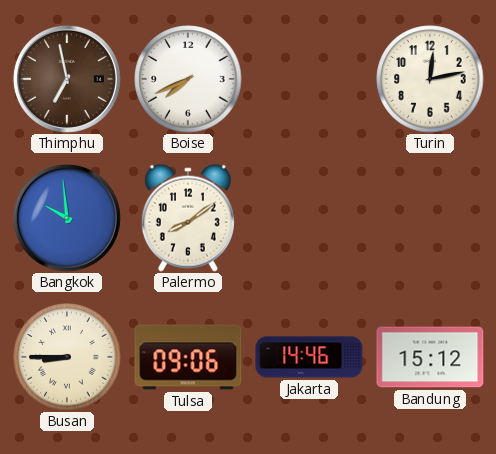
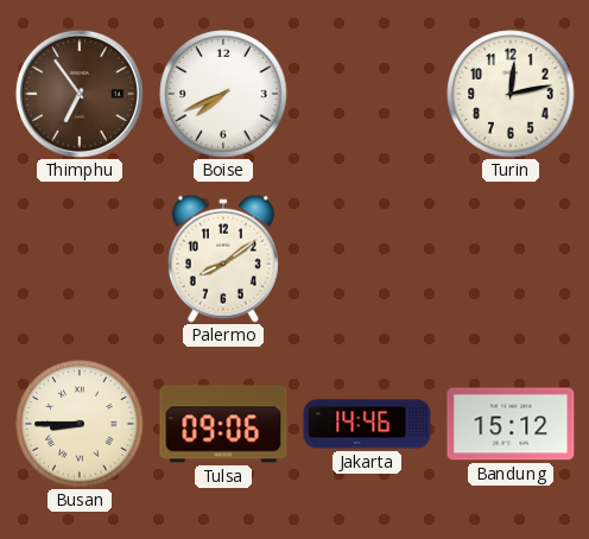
Thimphu: 6:58 -> 6:54
Bangkok: 9:59 -> none
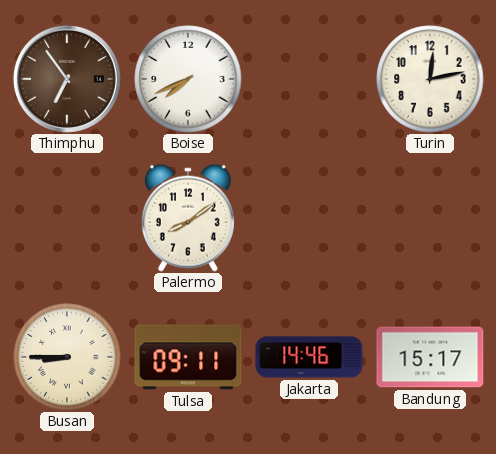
Tulsa: 09:06 -> 09:11
Bandung: 15:12 -> 15:17
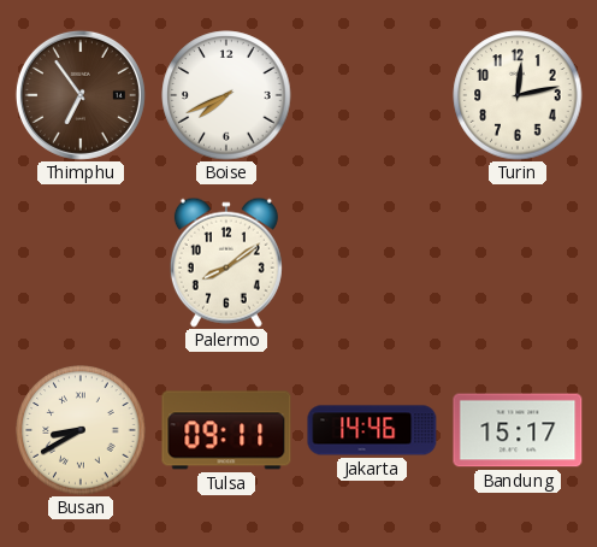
Busan: 8:45 -> 8:40
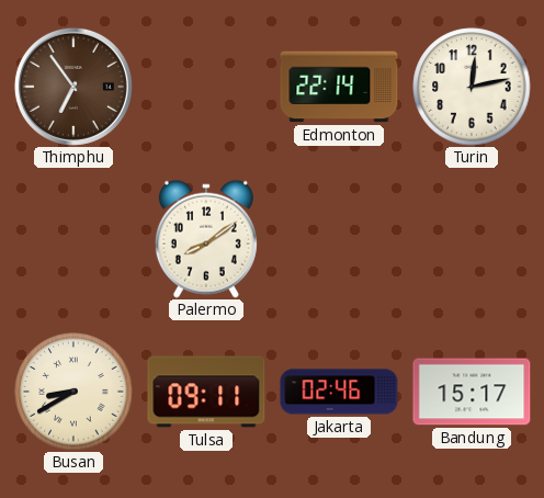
Boise: 7:41 -> none
Edmonton: none -> 22:14
Jakarta: 14:46 -> 02:46
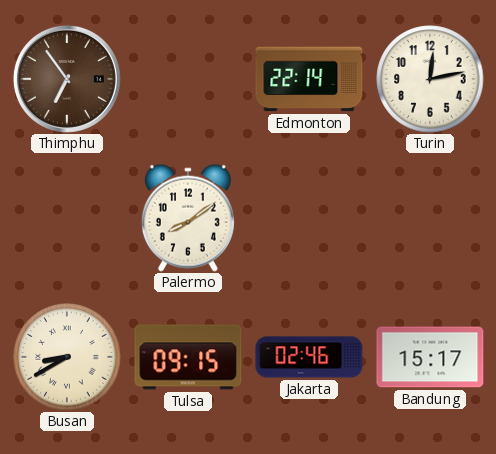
Tulsa: 09:11 -> 09:15
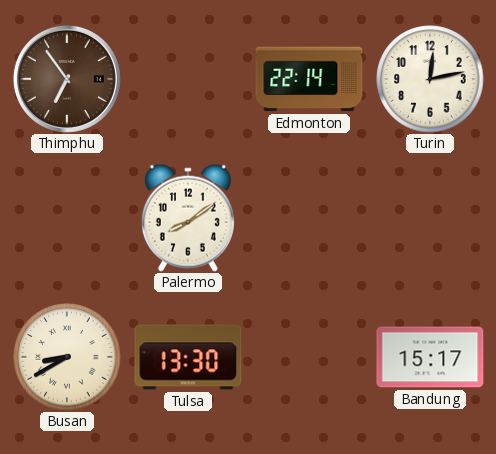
Tulsa: 09:15 -> 13:30
Jakarta: 02:46 -> none
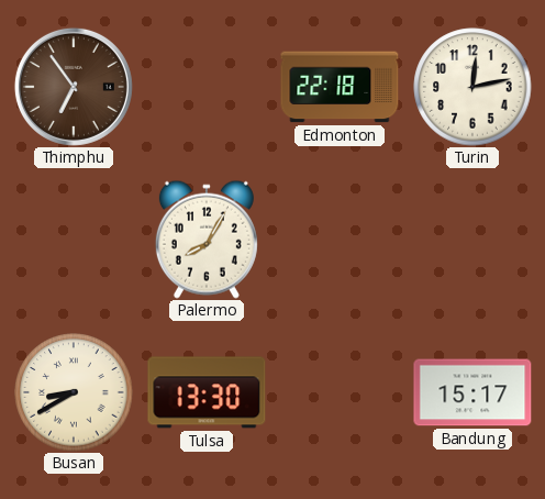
Edmonton: 22:14 -> 22:18
Palermo: 8:09 -> 8:05
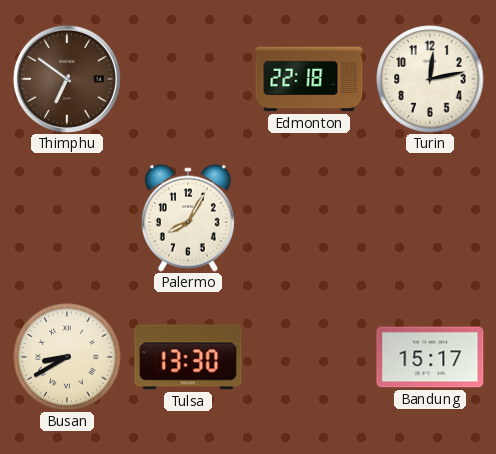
Thimphu: 6:54 -> 6:51
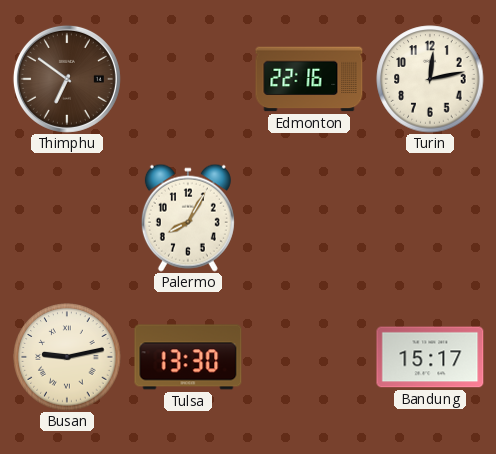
Edmonton: 22:18 -> 22:16
Busan: 8:40 -> 9:13
